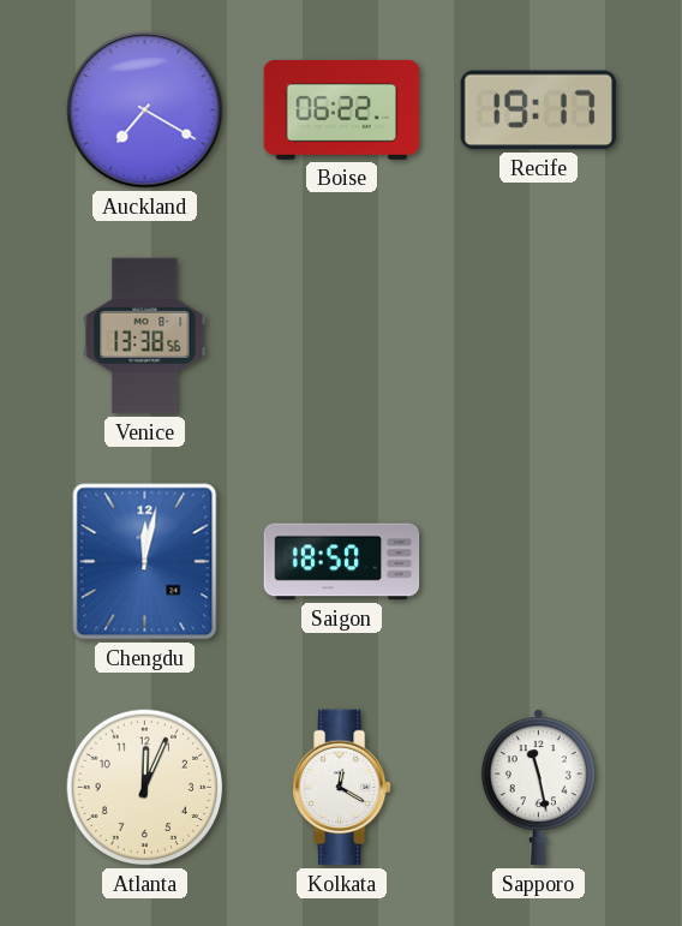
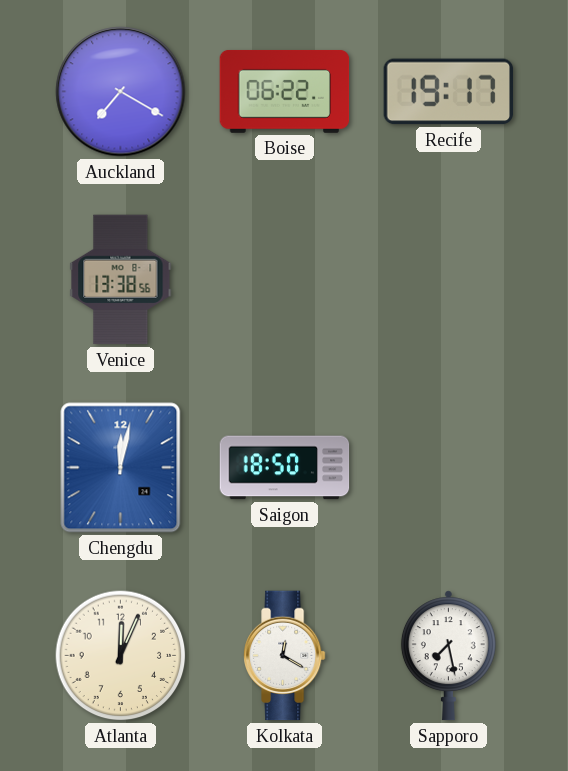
Sapporo: 11:28 -> 7:28
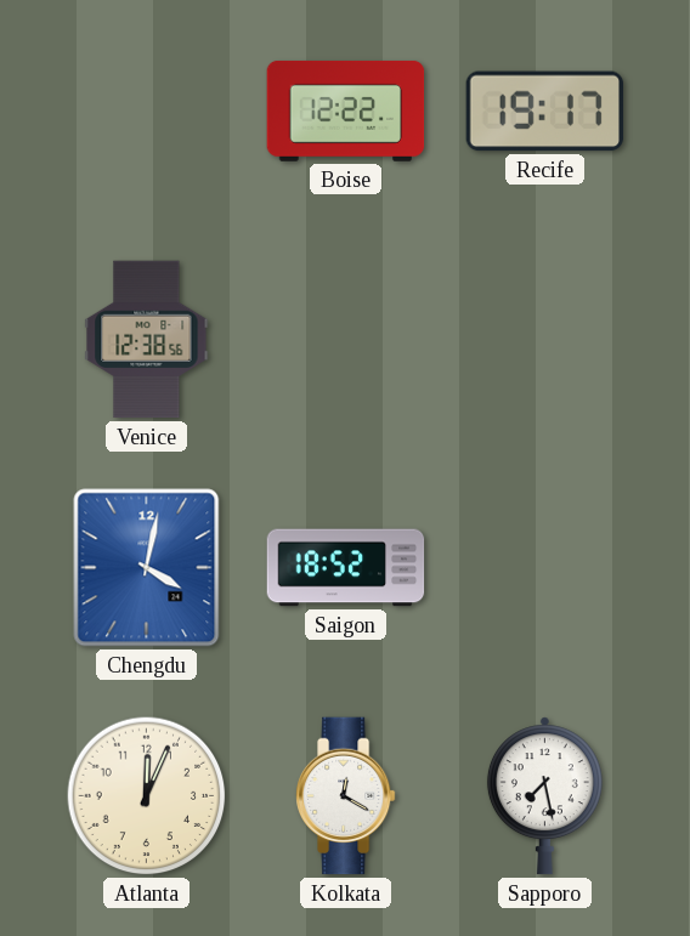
Auckland: 7:20 -> none
Boise: 06:22 -> 12:22
Venice: 13:38 -> 12:38
Chengdu: 12:02 -> 4:02
Saigon: 18:50 -> 18:52
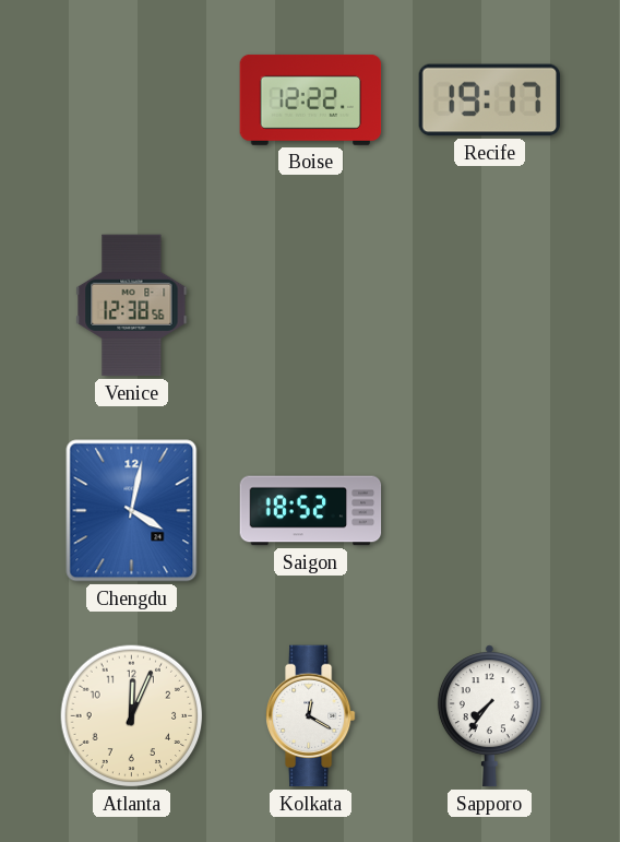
Sapporo: 7:28 -> 7:36
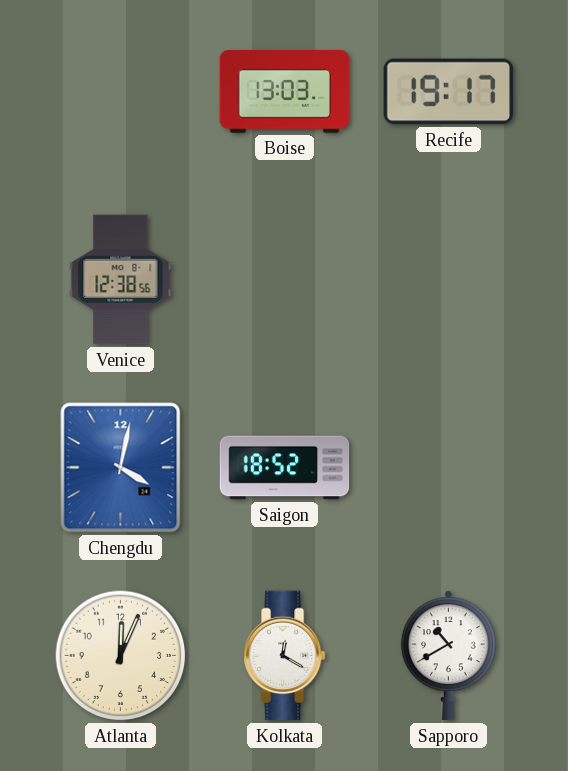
Boise: 12:22 -> 13:03
Sapporo: 7:36 -> 10:40
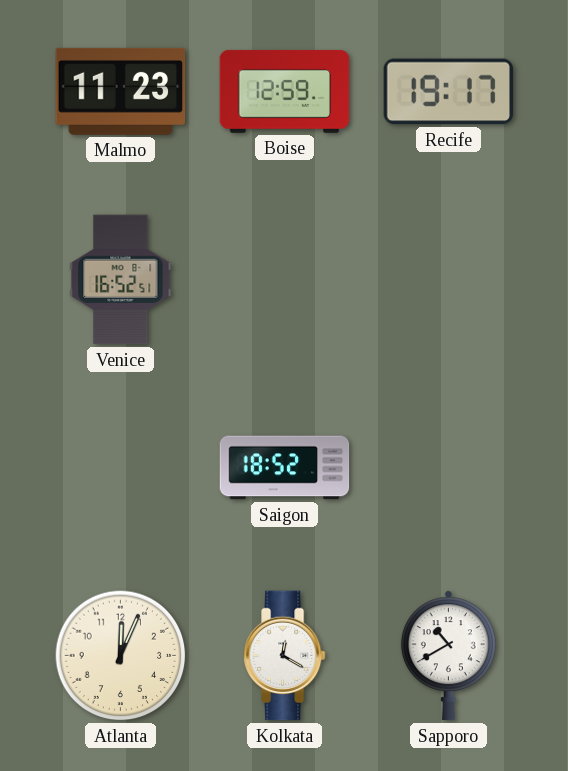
Malmo: none -> 11:23
Boise: 13:03 -> 12:59
Venice: 12:38 -> 16:52
Chengdu: 4:02 -> none
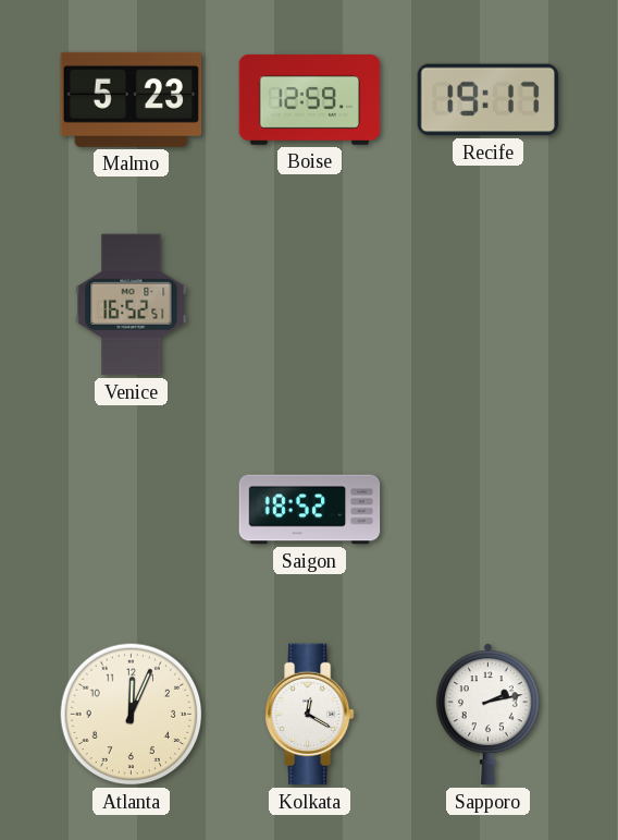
Malmo: 11:23 -> 5:23
Sapporo: 10:40 -> 2:13
